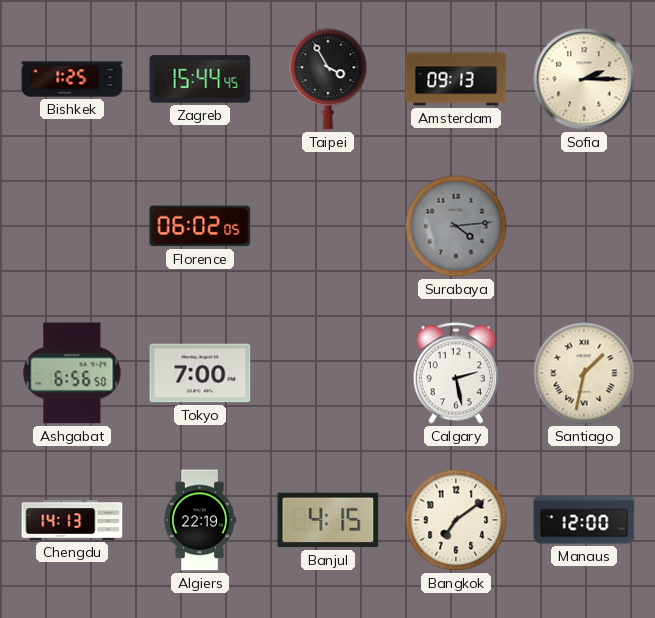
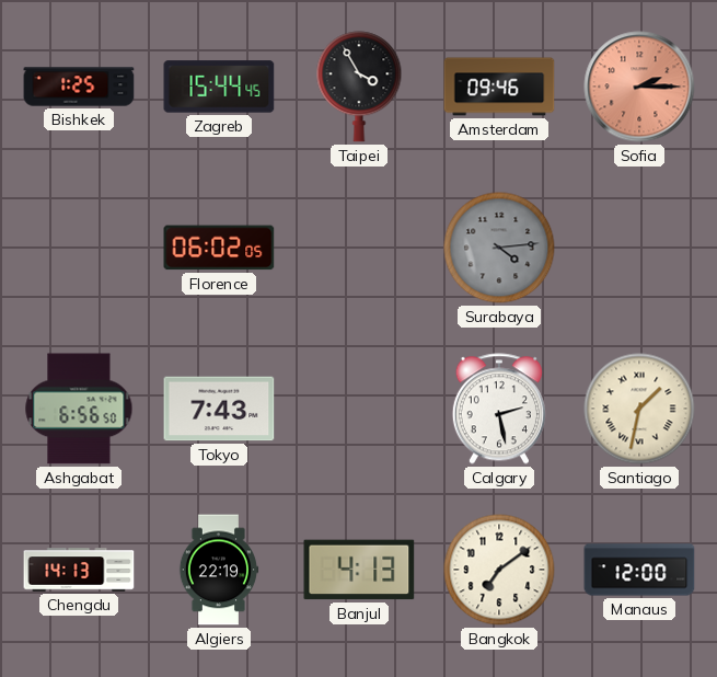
Amsterdam: 09:13 -> 09:46
Sofia dial: cream -> salmon
Tokyo: 7:00 -> 7:43
Banjul: 4:15 -> 4:13
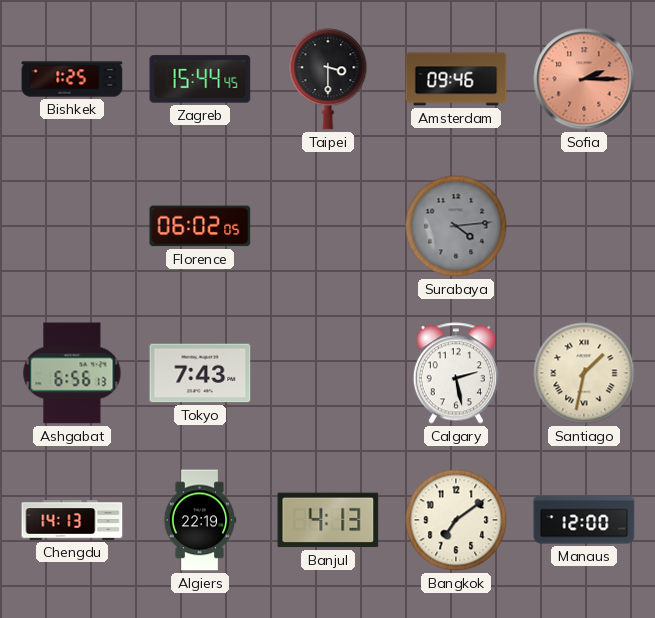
Taipei: 3:55 -> 3:30
Ashgabat: 6:56:50 -> 6:56:13
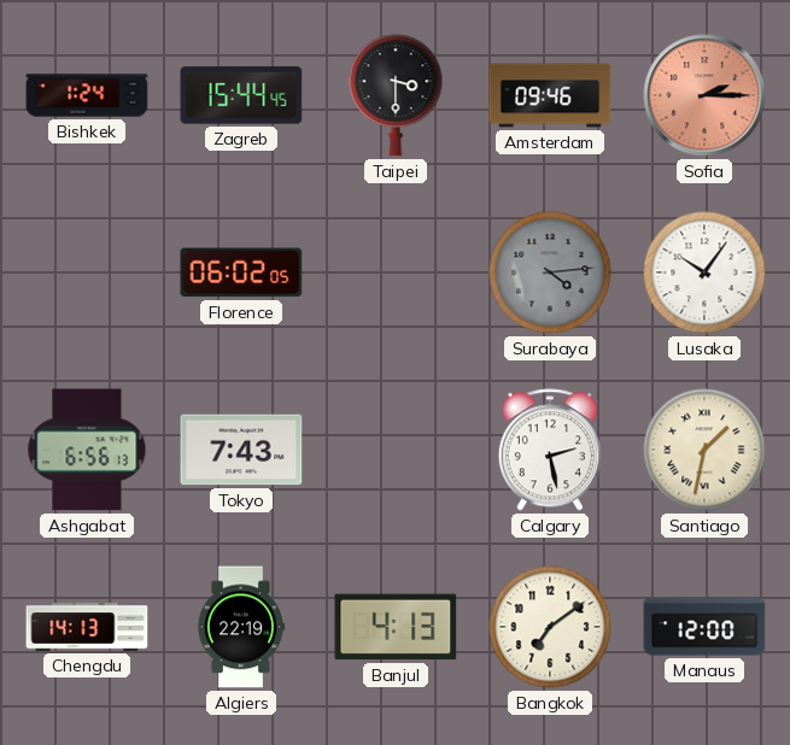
Bishkek: 1:25 -> 1:24
Lusaka: none -> 10:06
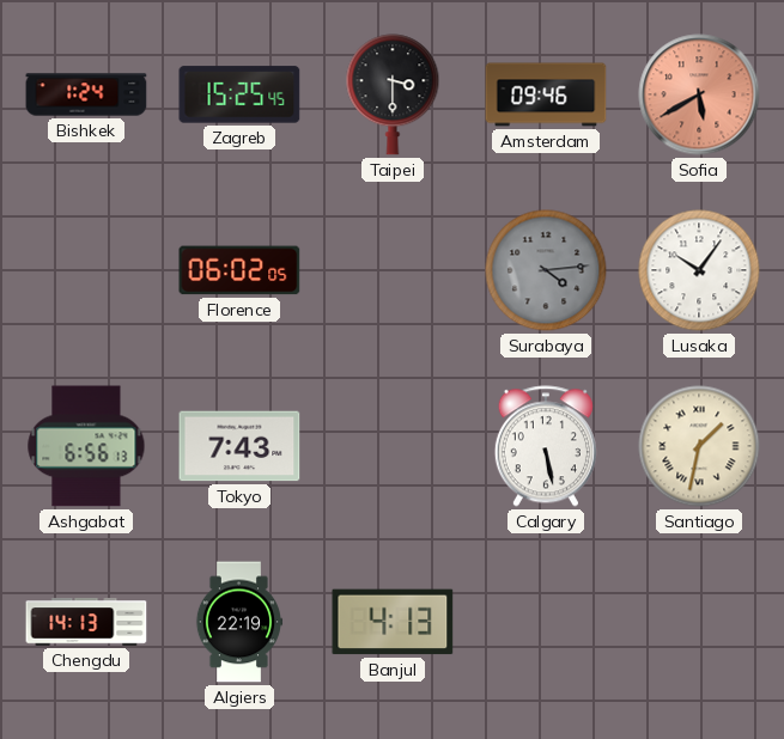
Zagreb: 15:44 -> 15:25
Sofia: 2:15 -> 5:40
Calgary: 2:28 -> 5:28
Bangkok: 7:09 -> none
Manaus: 12:00 -> none
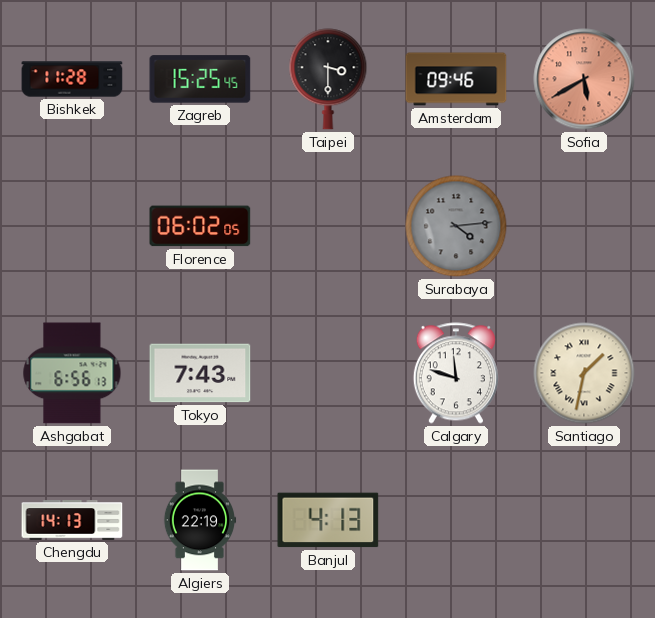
Bishkek: 1:24 -> 11:28
Lusaka: 10:06 -> none
Calgary: 5:28 -> 11:48
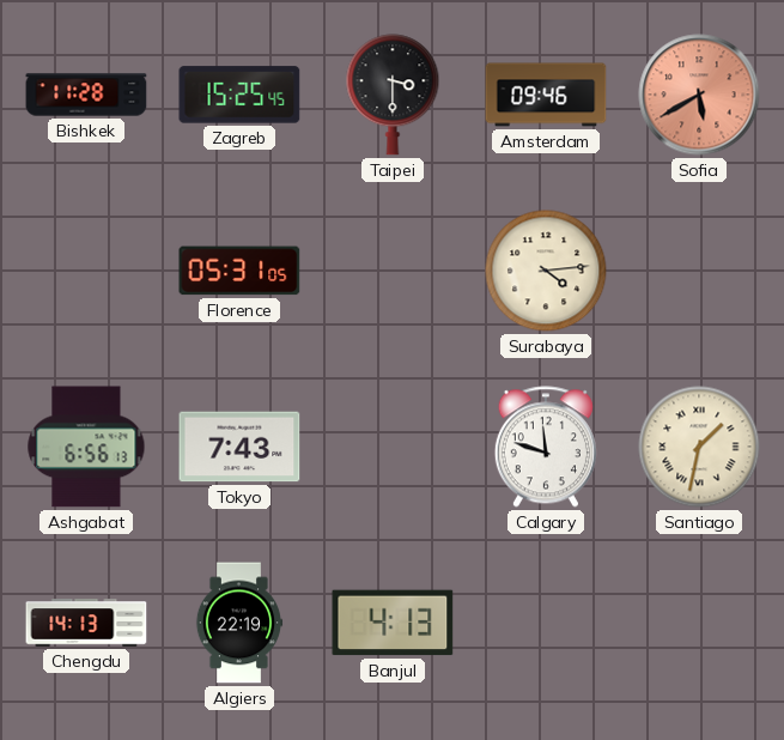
Florence: 06:02 -> 05:31
Surabaya dial: grey -> cream
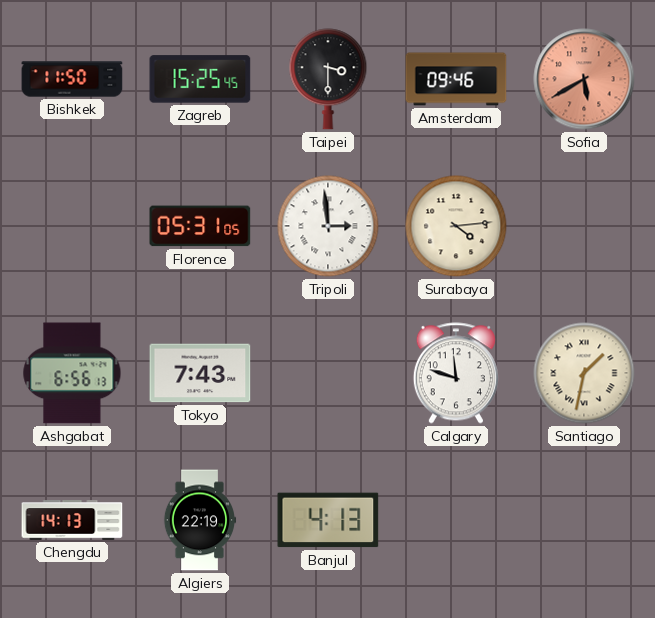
Bishkek: 11:28 -> 11:50
Tripoli: none -> 2:59
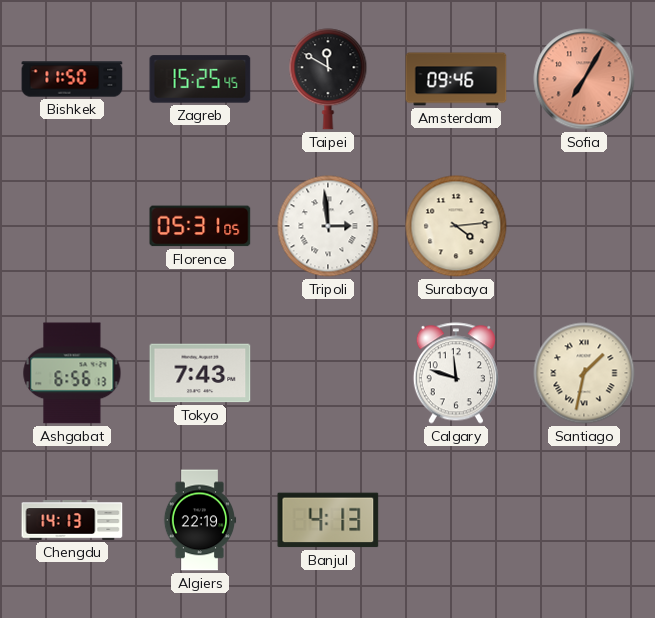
Taipei: 3:30 -> 11:50
Sofia: 5:40 -> 7:05
